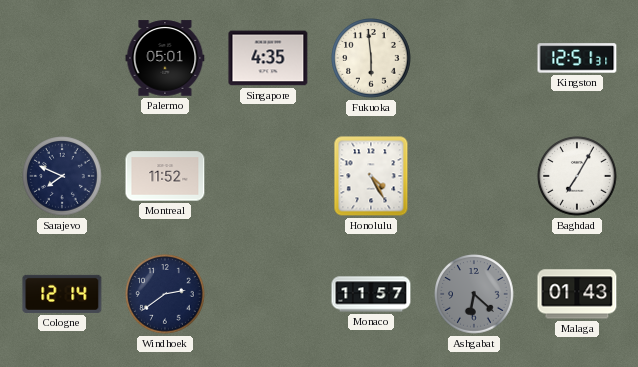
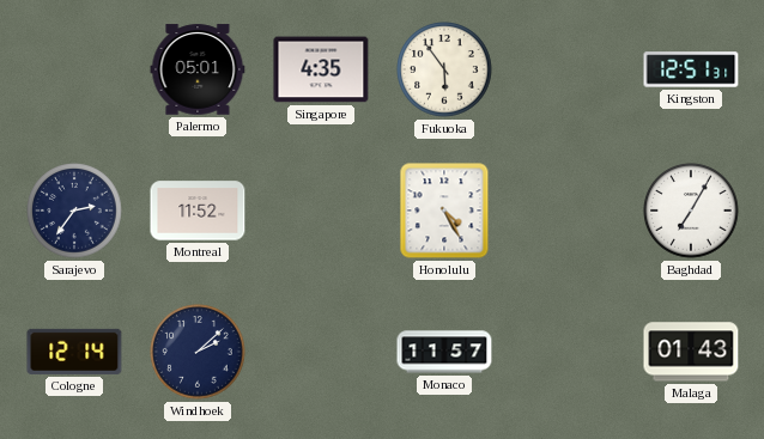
Fukuoka: 5:59 -> 5:54
Sarajevo: 7:49 -> 2:36
Windhoek: 2:39 -> 2:08
Ashgabat: 6:22 -> none
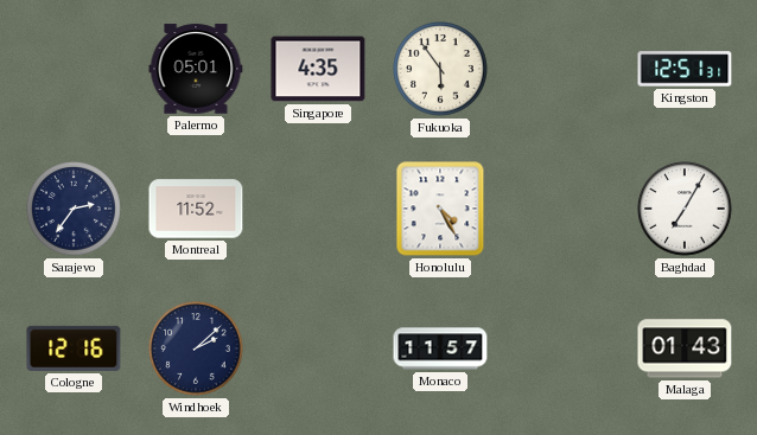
Cologne: 12:14 -> 12:16
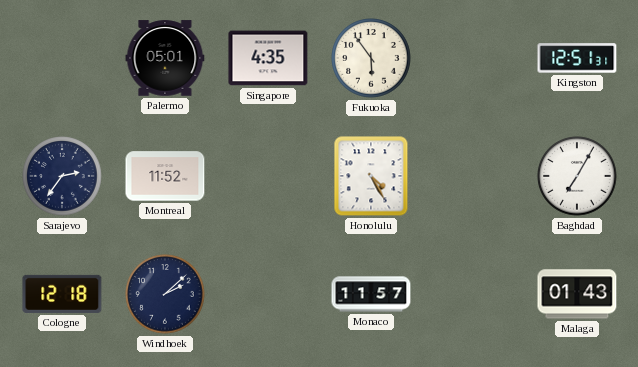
Cologne: 12:16 -> 12:18
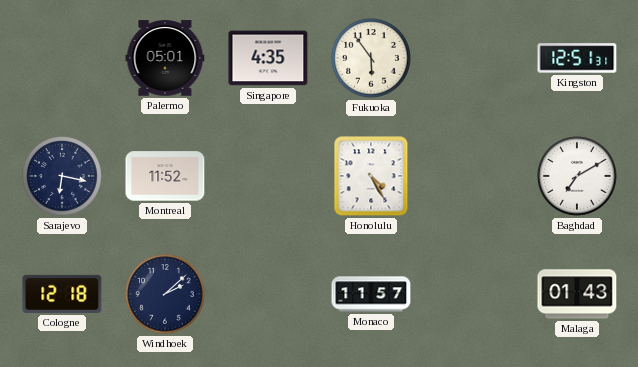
Sarajevo: 2:36 -> 6:17
Baghdad: 7:05 -> 7:10
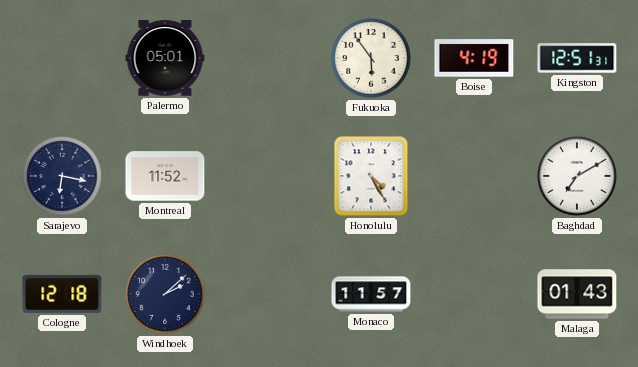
Singapore: 4:35 -> none
Boise: none -> 4:19
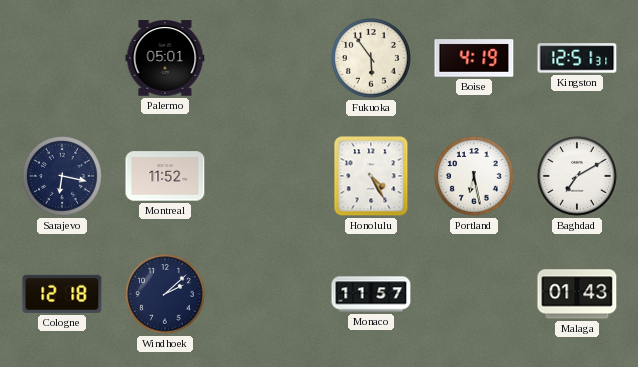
Portland: none -> 6:28
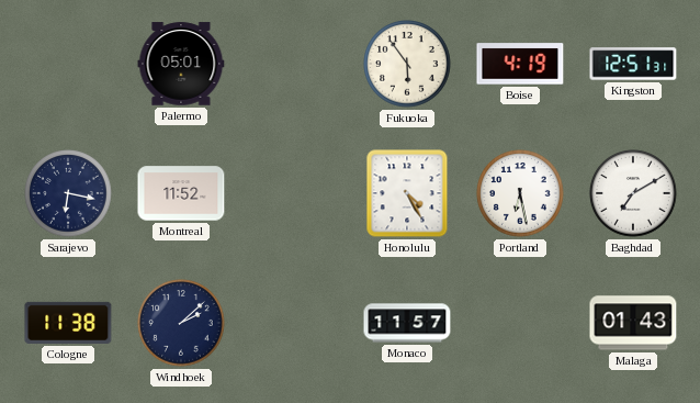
Cologne: 12:18 -> 11:38
